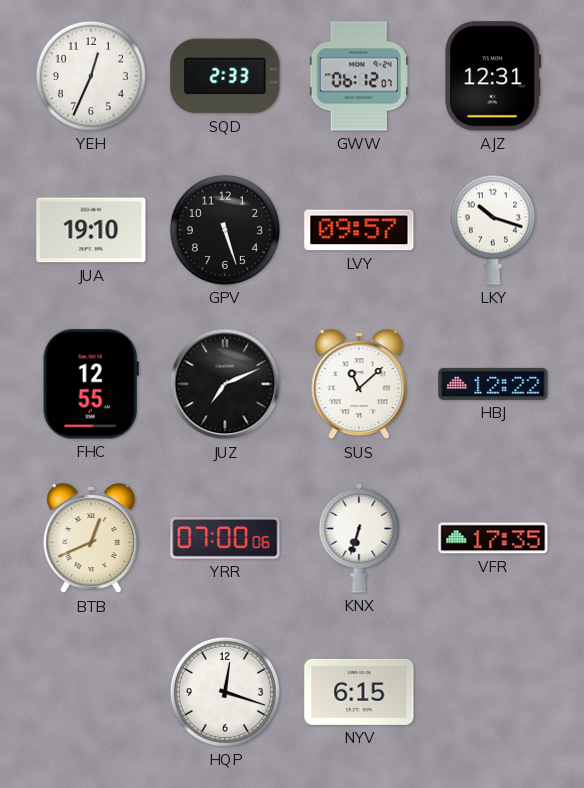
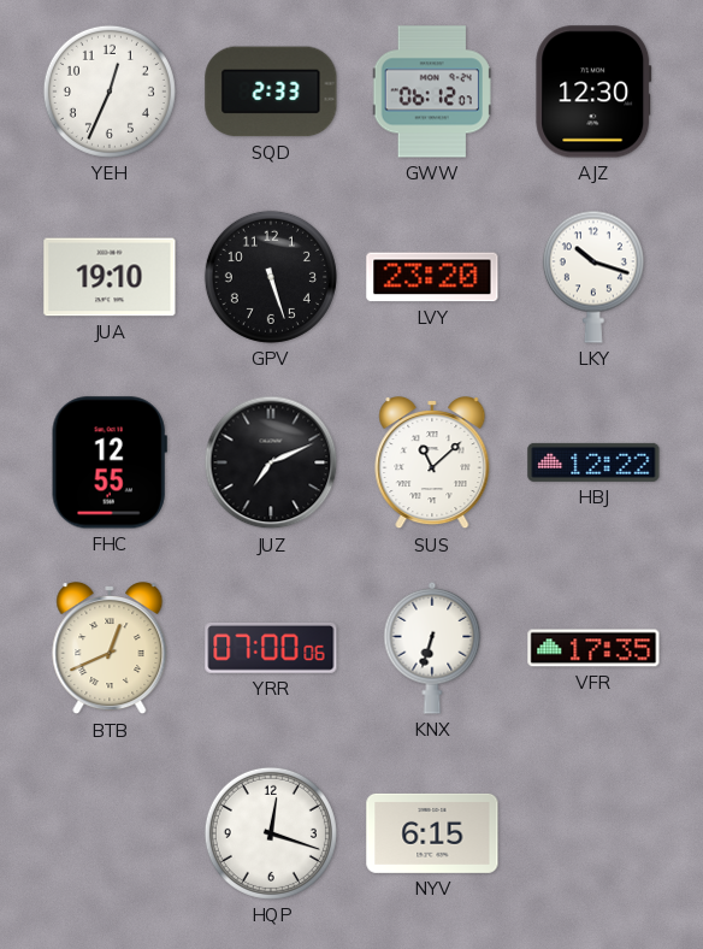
AJZ: 12:31 -> 12:30
LVY: 09:57 -> 23:20
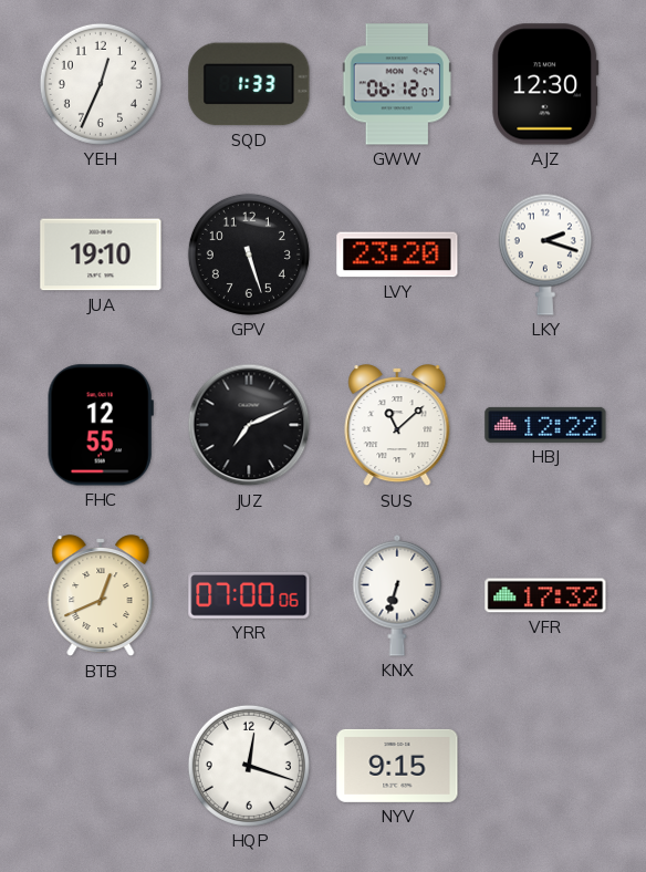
SQD: 2:33 -> 1:33
LKY: 10:18 -> 2:18
VFR: 17:35 -> 17:32
NYV: 6:15 -> 9:15
